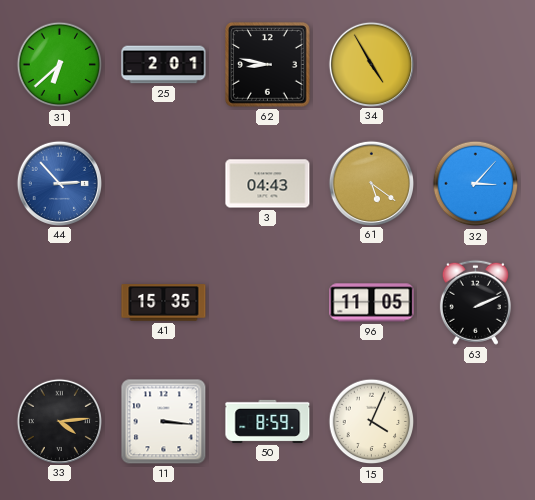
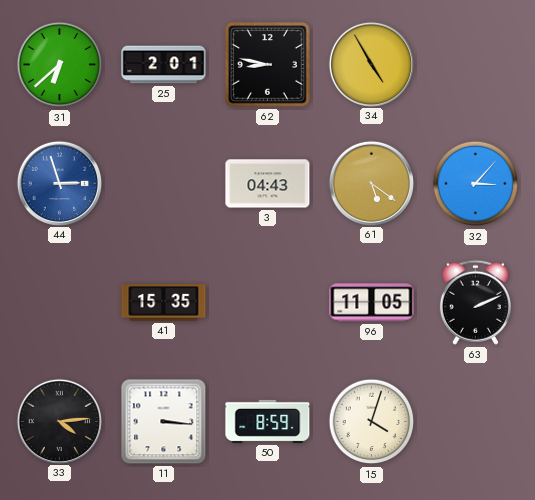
44: 2:53 -> 2:57
15: 4:04 -> 4:03
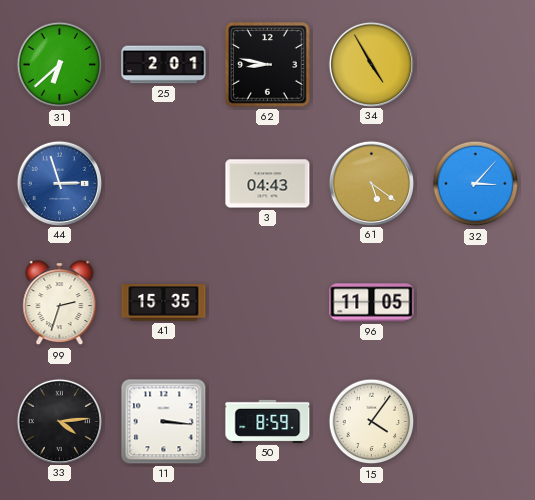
99: none -> 2:33
63: 2:11 -> none
15: 4:03 -> 4:06
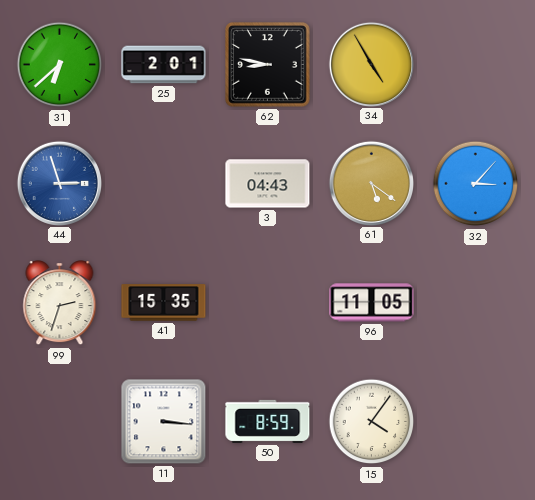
33: 4:14 -> none
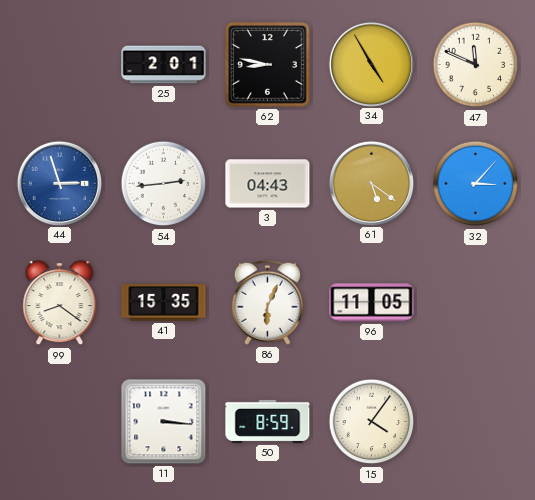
31: 6:38 -> none
47: none -> 11:49
54: none -> 2:44
99: 2:33 -> 8:21
86: none -> 6:04
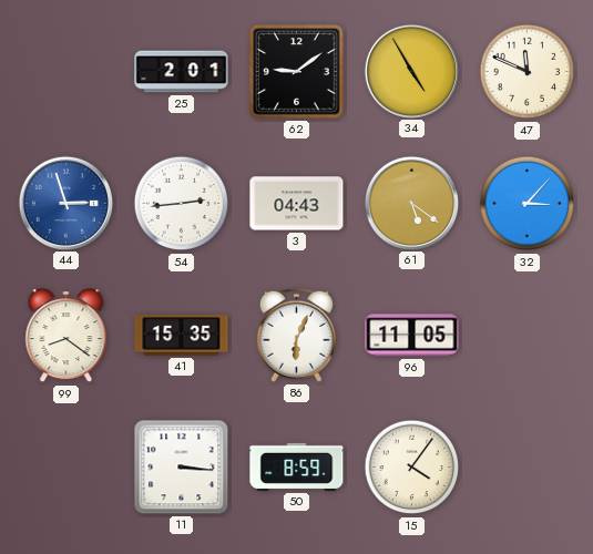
62: 8:47 -> 9:09
